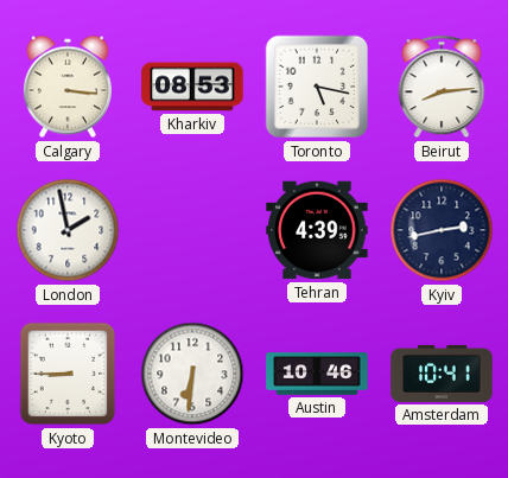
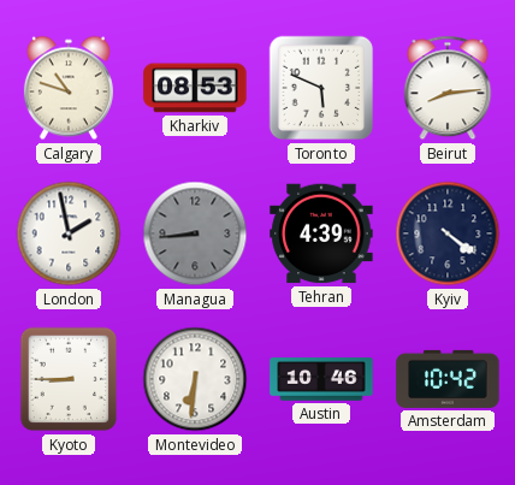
Calgary: 3:16 -> 10:48
Toronto: 5:17 -> 5:49
Managua: none -> 8:44
Kyiv: 2:43 -> 4:21
Amsterdam: 10:41 -> 10:42
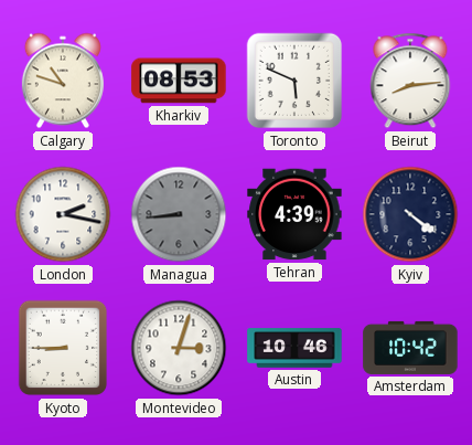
London: 1:58 -> 2:17
Montevideo: 6:31 -> 3:03
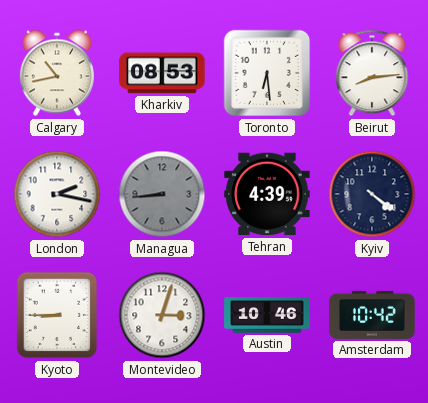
Calgary: 10:48 -> 10:43
Toronto: 5:49 -> 6:29
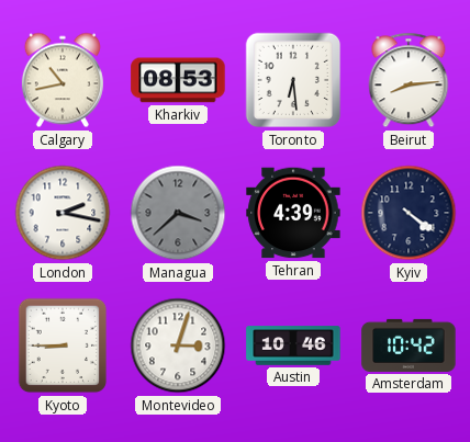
Managua: 8:44 -> 3:38
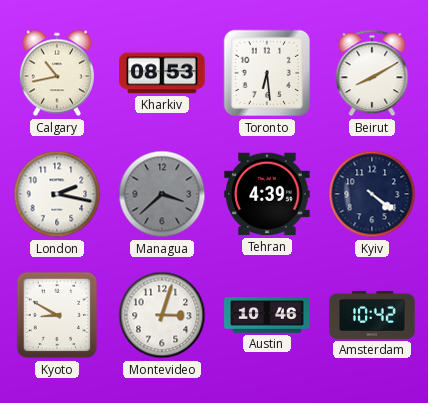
Beirut: 8:14 -> 8:10
Kyoto: 8:45 -> 8:50
